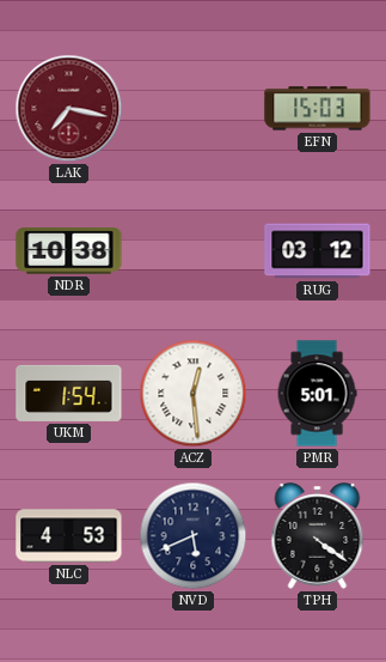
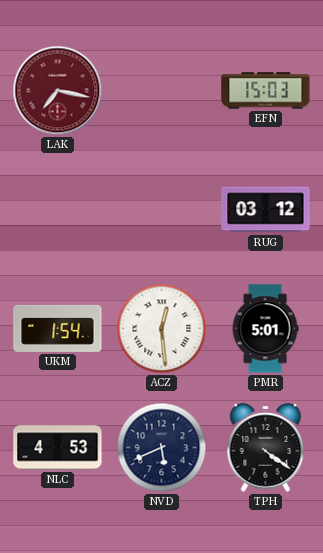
NDR: 10:38 -> none
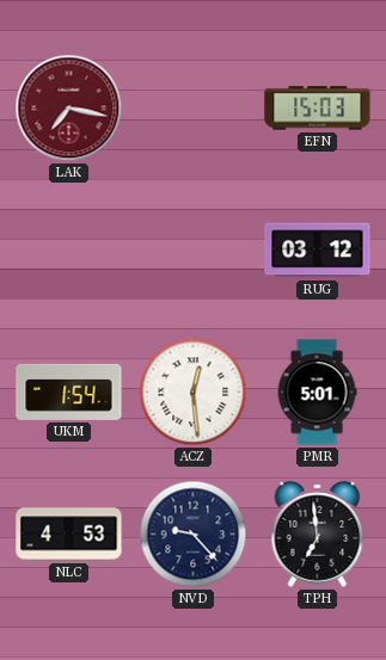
NVD: 5:41 -> 9:23
TPH: 4:21 -> 6:59
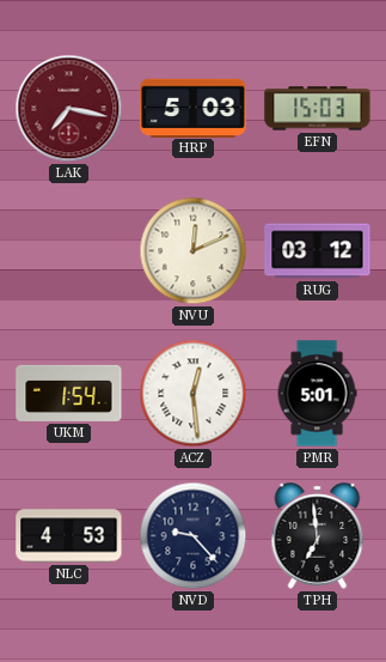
HRP: none -> 5:03
NVU: none -> 12:11
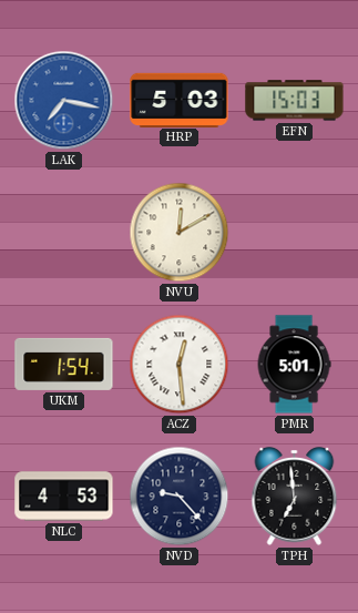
LAK dial: burgundy -> blue
NVU: 12:11 -> 12:10
RUG: 03:12 -> none
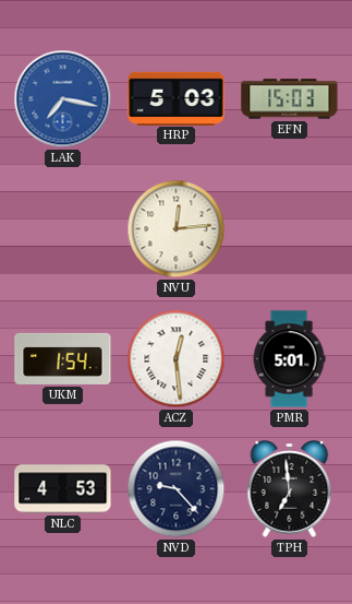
NVU: 12:10 -> 12:14
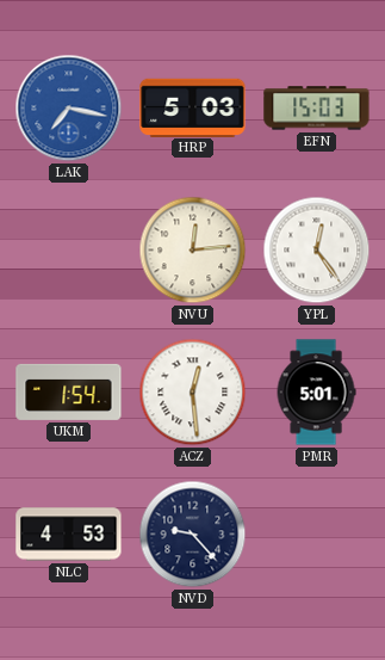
YPL: none -> 12:24
TPH: 6:59 -> none
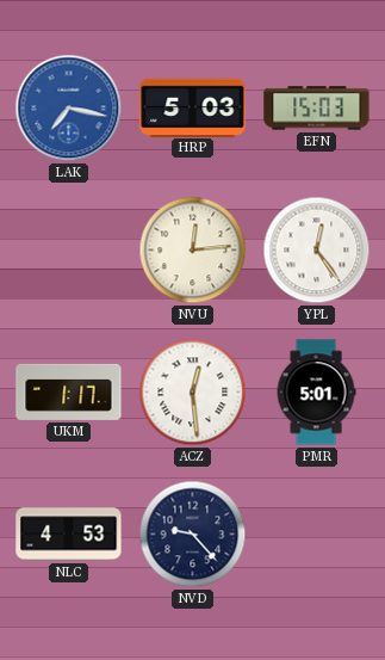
UKM: 1:54 -> 1:17
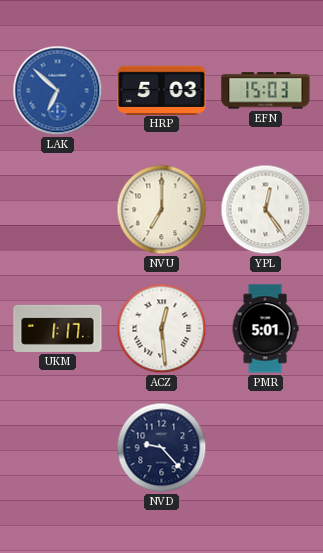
LAK: 7:17 -> 6:52
NVU: 12:14 -> 7:00
NLC: 4:53 -> none
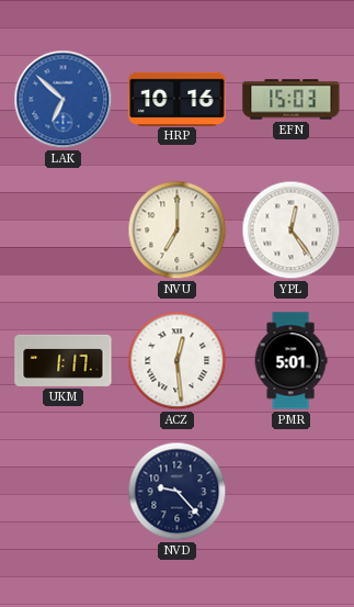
HRP: 5:03 -> 10:16
